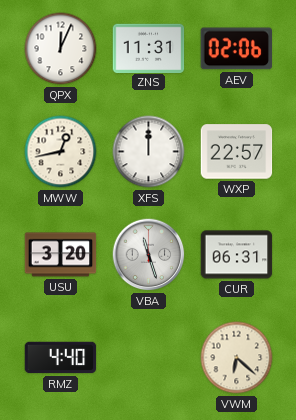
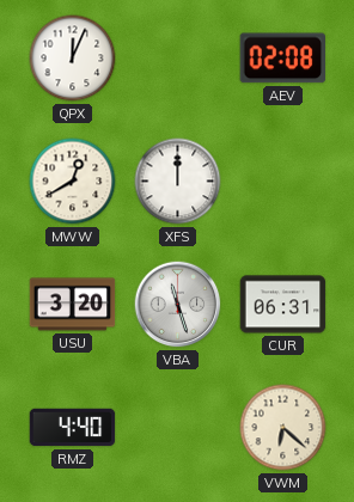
ZNS: 11:31 -> none
AEV: 02:06 -> 02:08
MWW: 12:43 -> 12:40
WXP: 22:57 -> none
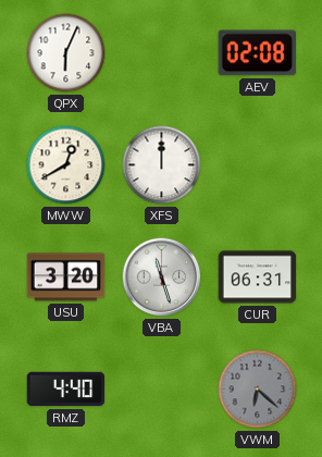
QPX: 12:04 -> 6:04
VWM dial: cream -> grey
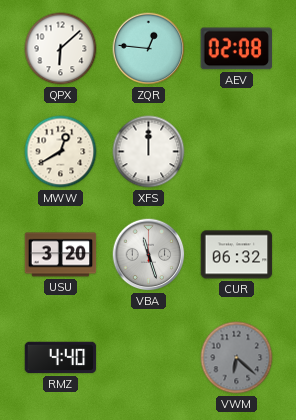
QPX: 6:04 -> 6:08
ZQR: none -> 12:46
CUR: 06:31 -> 06:32
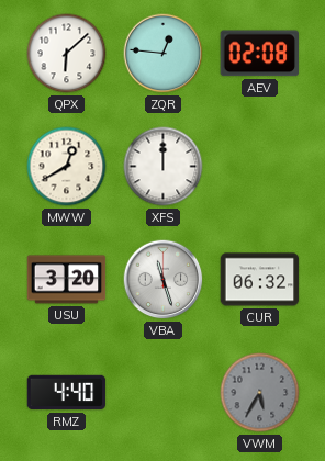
VWM: 6:22 -> 5:35
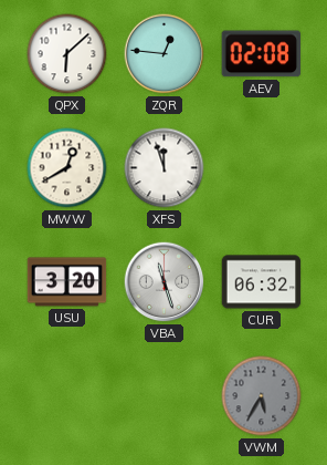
XFS: 12:00 -> 11:57
RMZ: 4:40 -> none
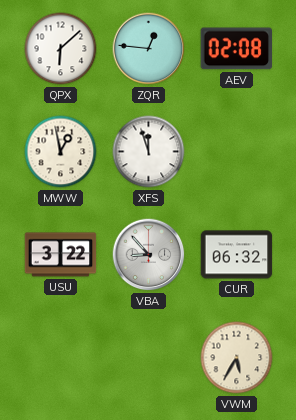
MWW: 12:40 -> 12:58
USU: 3:20 -> 3:22
VBA: 11:27 -> 8:53
VWM dial: grey -> cream
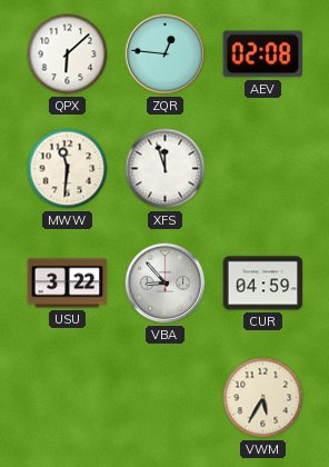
MWW: 12:58 -> 11:31
CUR: 06:32 -> 04:59
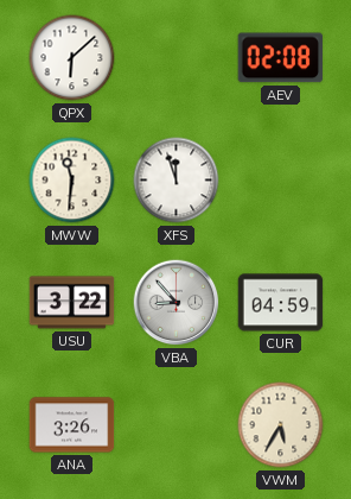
ZQR: 12:46 -> none
ANA: none -> 3:26
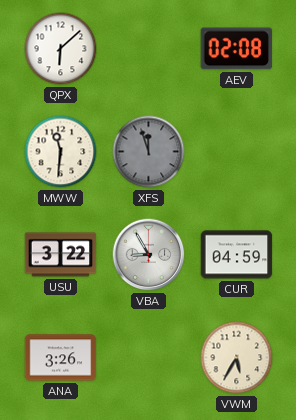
XFS dial: white -> grey
VBA: 8:53 -> 8:55
